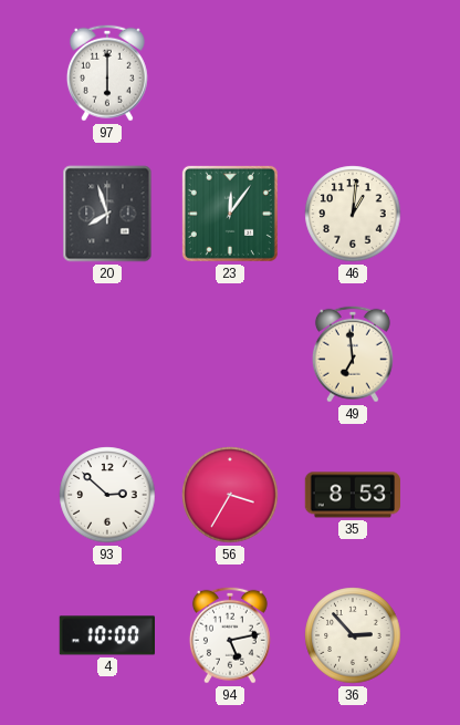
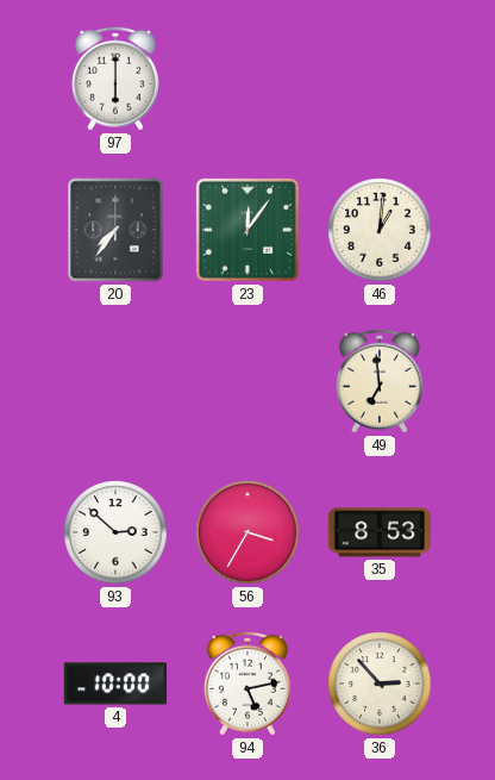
20: 7:57 -> 7:36
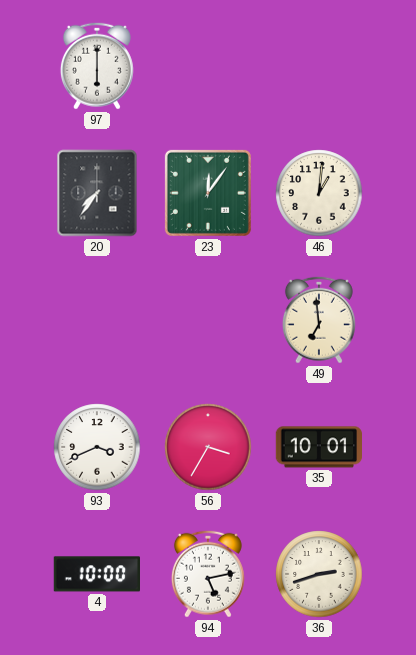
93: 2:52 -> 3:41
35: 8:53 -> 10:01
36: 2:53 -> 2:42
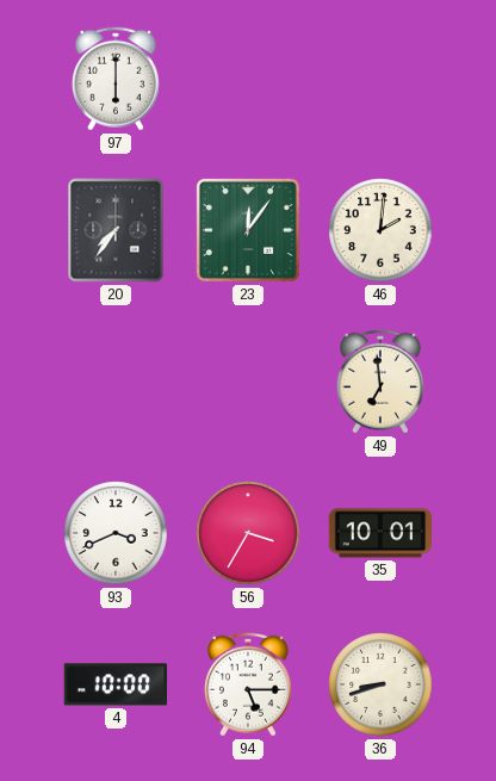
46: 1:01 -> 2:01
94: 5:13 -> 5:15
36: 2:42 -> 8:42
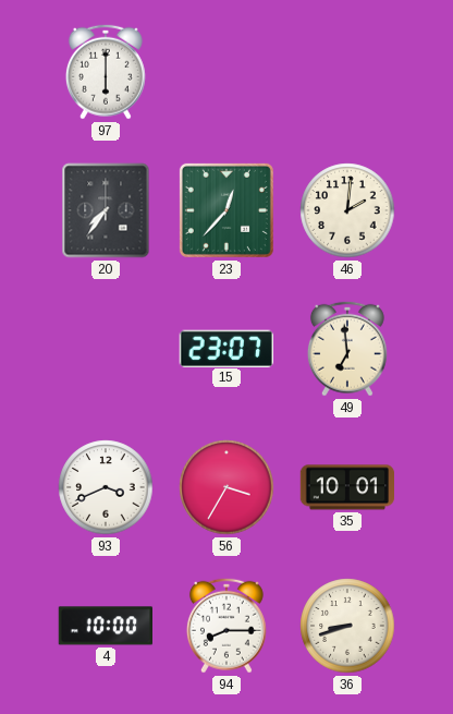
23: 12:06 -> 12:37
15: none -> 23:07
94: 5:15 -> 8:15
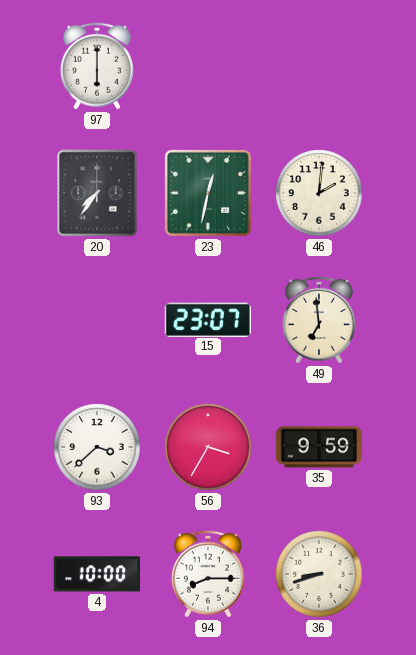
23: 12:37 -> 12:32
93: 3:41 -> 3:38
35: 10:01 -> 9:59
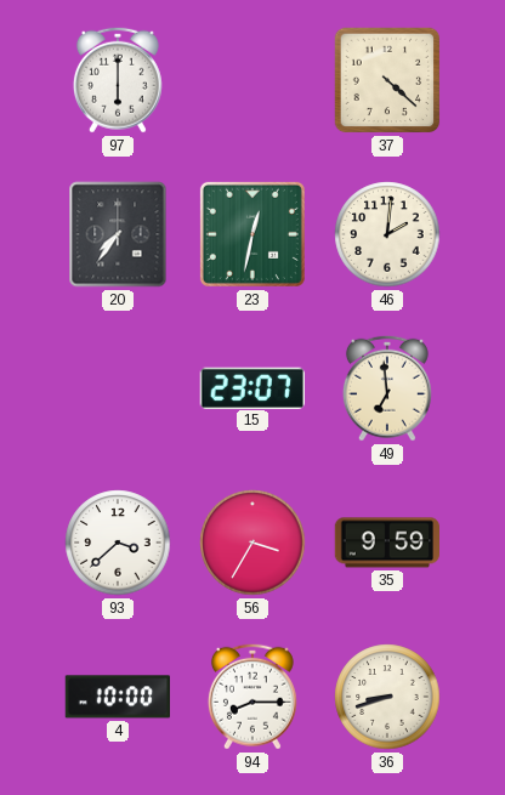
37: none -> 4:22
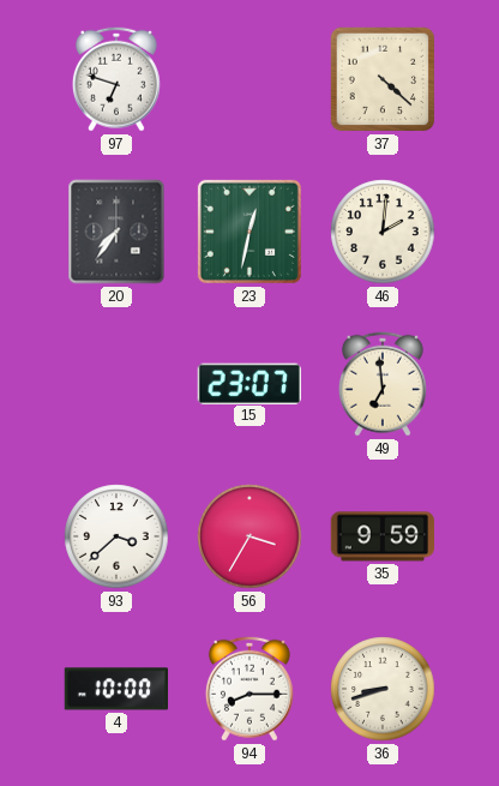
97: 6:00 -> 6:48
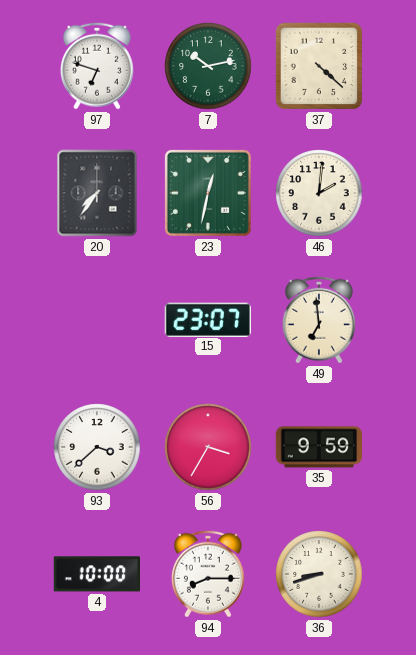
7: none -> 10:13
